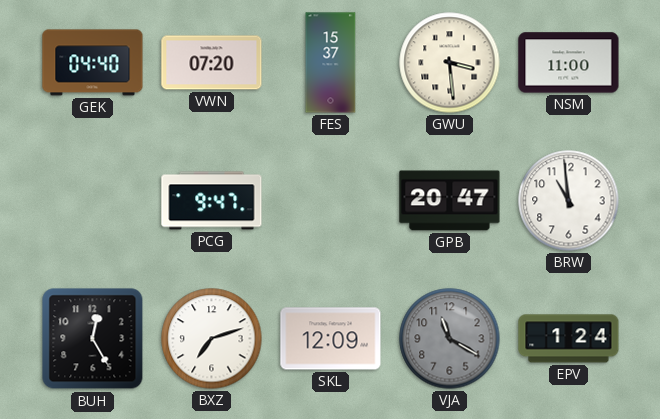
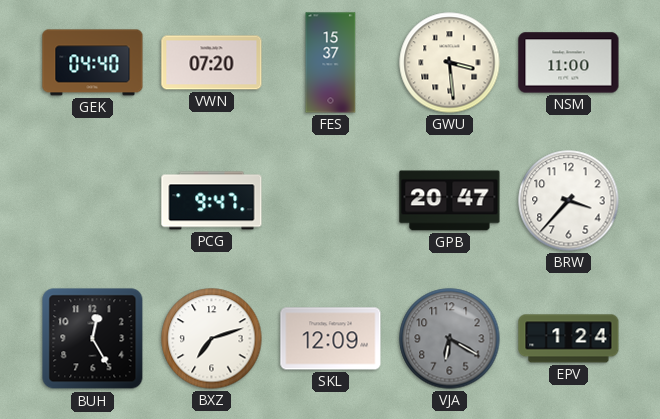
BRW: 10:59 -> 3:37
VJA: 11:20 -> 6:20
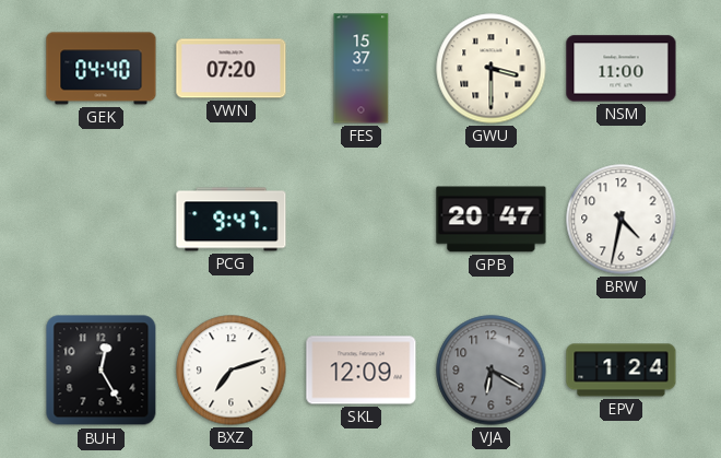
GWU: 3:29 -> 3:30
BRW: 3:37 -> 4:32
